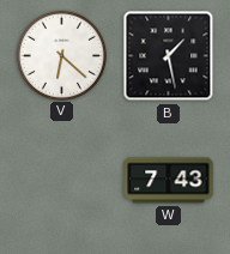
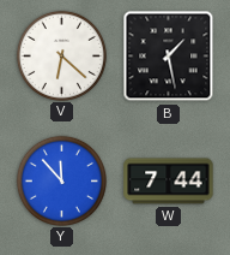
Y: none -> 11:53
W: 7:43 -> 7:44
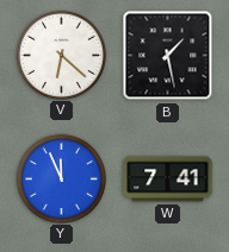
Y: 11:53 -> 11:56
W: 7:44 -> 7:41
